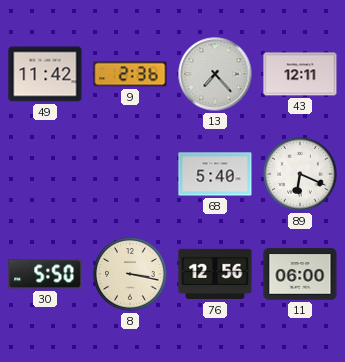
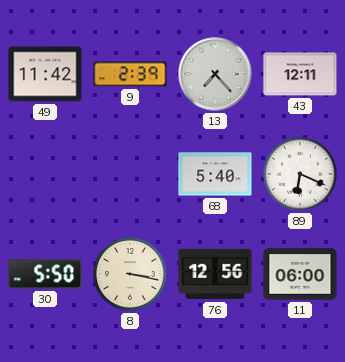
9: 2:36 -> 2:39
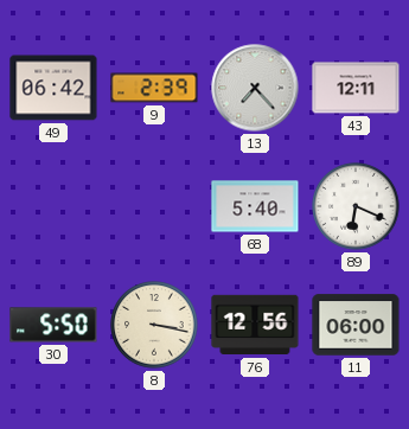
49: 11:42 -> 06:42
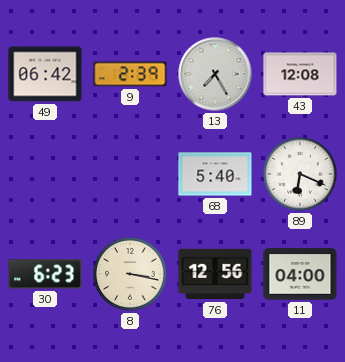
13: 7:23 -> 7:25
43: 12:11 -> 12:08
30: 5:50 -> 6:23
11: 06:00 -> 04:00
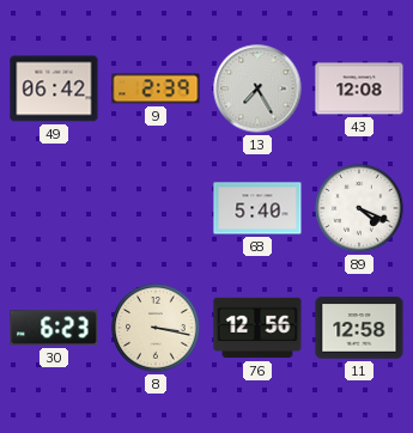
89: 6:19 -> 4:19
11: 04:00 -> 12:58
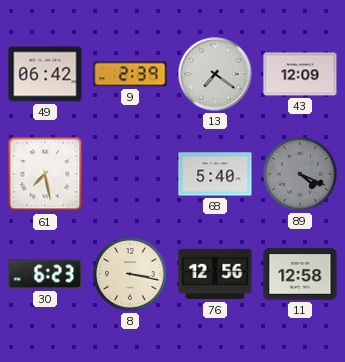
13: 7:25 -> 7:21
43: 12:08 -> 12:09
61: none -> 7:28
89 dial: white -> grey
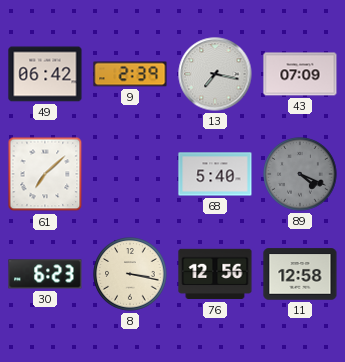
13: 7:21 -> 7:17
43: 12:09 -> 07:09
61: 7:28 -> 7:08
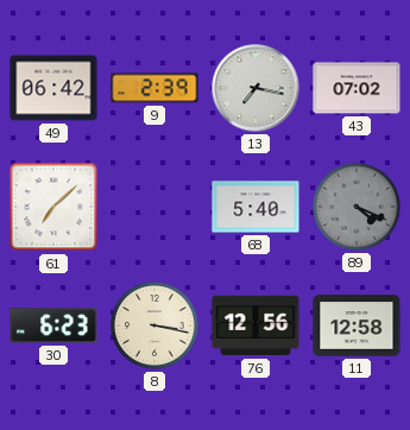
43: 07:09 -> 07:02
